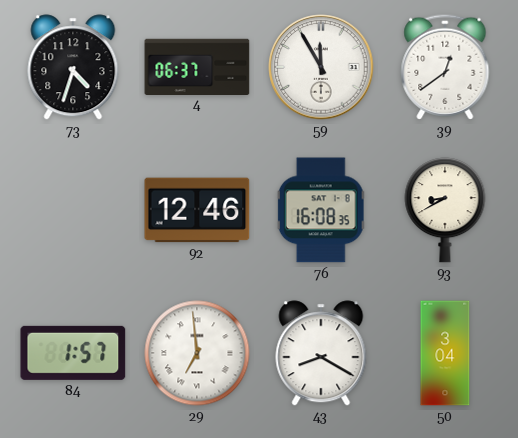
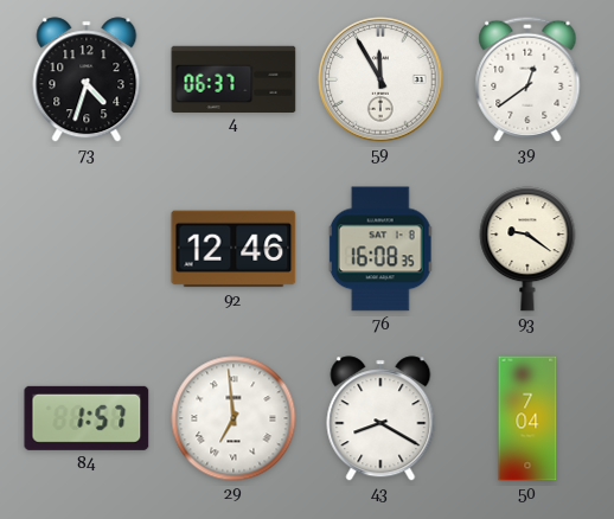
93: 8:40 -> 9:21
50: 3:04 -> 7:04
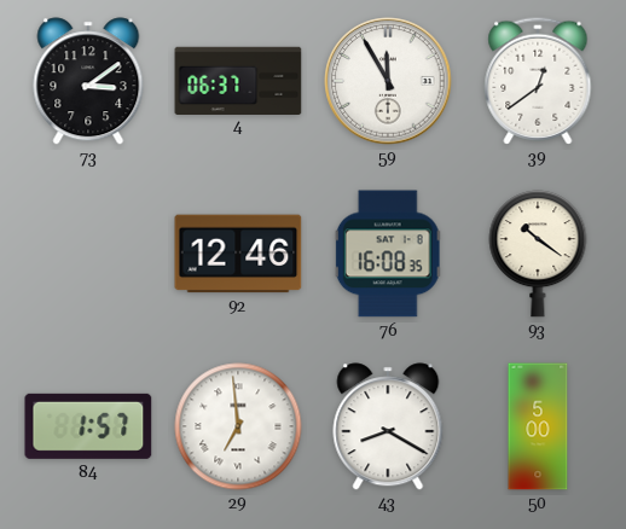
73: 4:33 -> 3:09
93: 9:21 -> 10:21
50: 7:04 -> 5:00
